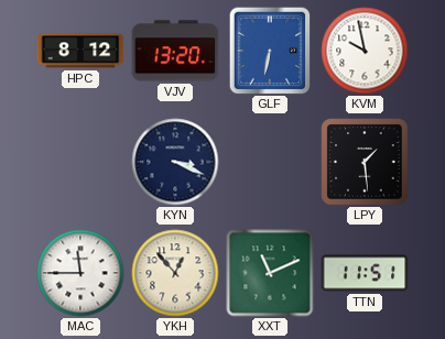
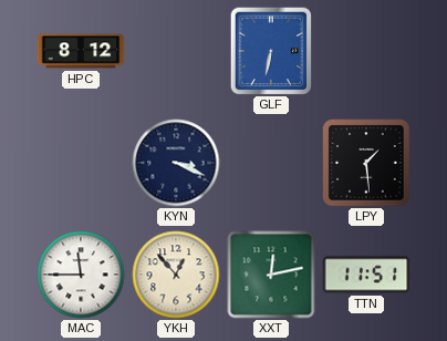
VJV: 13:20 -> none
KVM: 9:58 -> none
XXT: 11:11 -> 12:13
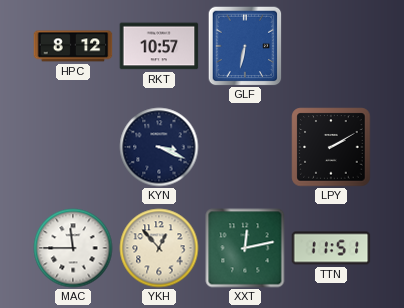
RKT: none -> 10:57
LPY: 1:29 -> 2:10
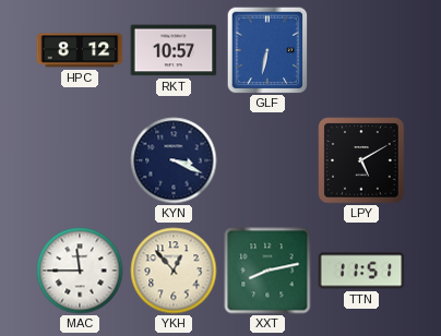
LPY: 2:10 -> 5:10
XXT: 12:13 -> 8:13
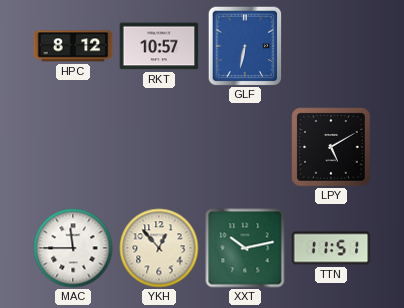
KYN: 3:19 -> none
XXT: 8:13 -> 10:13
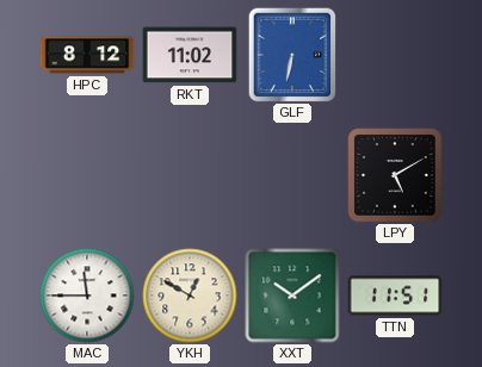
RKT: 10:57 -> 11:02
YKH: 12:53 -> 12:50
XXT: 10:13 -> 10:09
